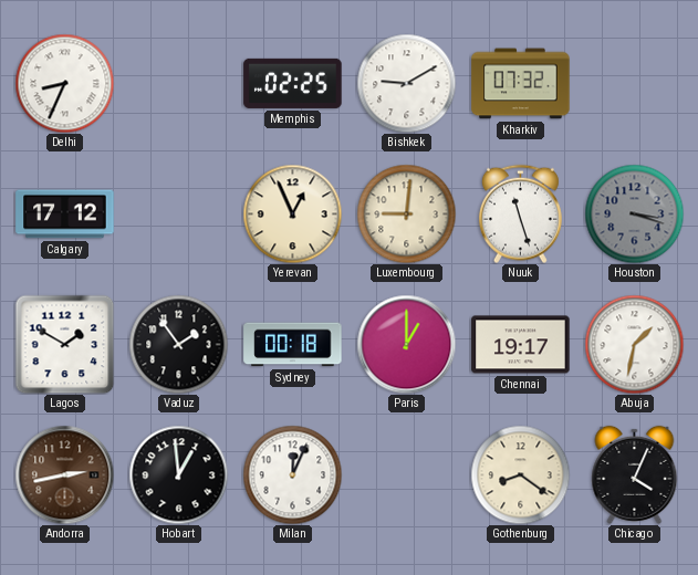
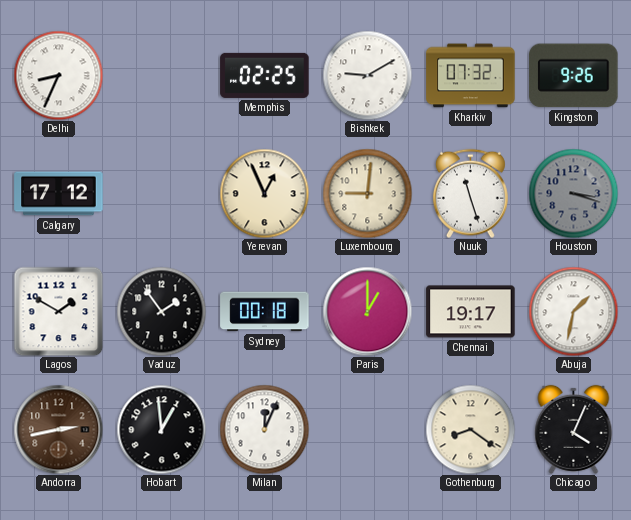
Kingston: none -> 9:26
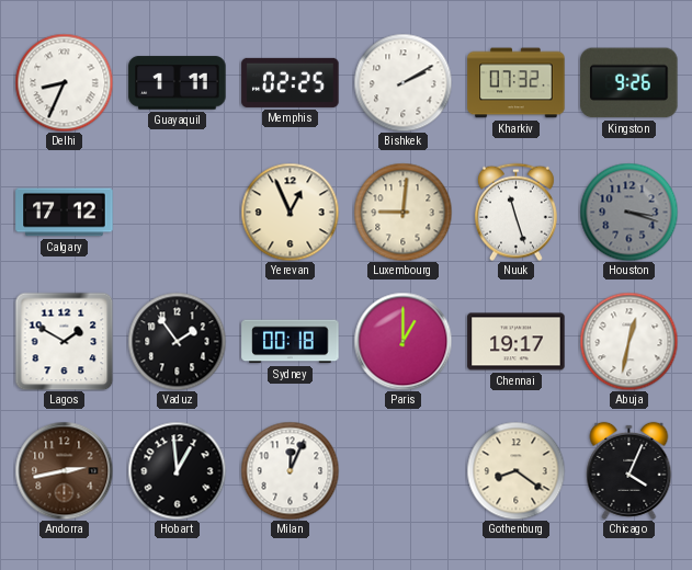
Guayaquil: none -> 1:11
Bishkek: 9:10 -> 2:10
Abuja: 1:32 -> 12:32
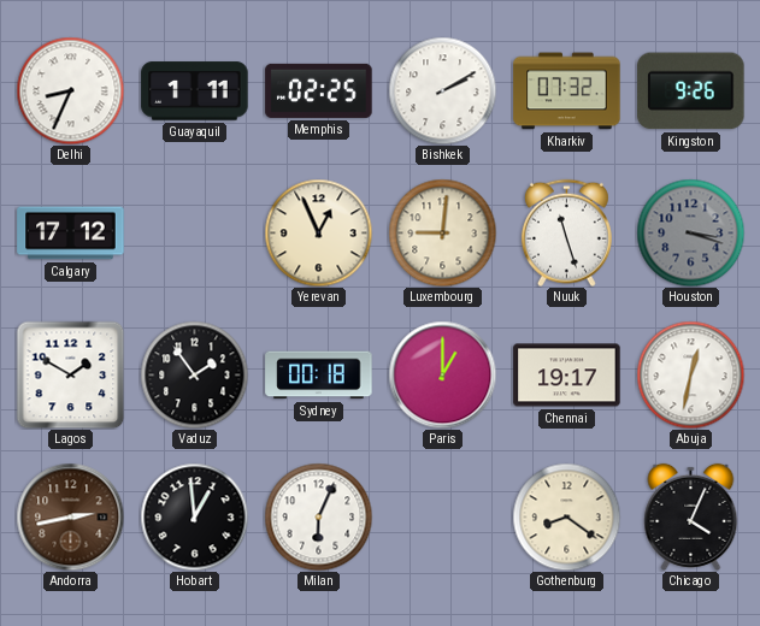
Milan: 12:04 -> 6:04
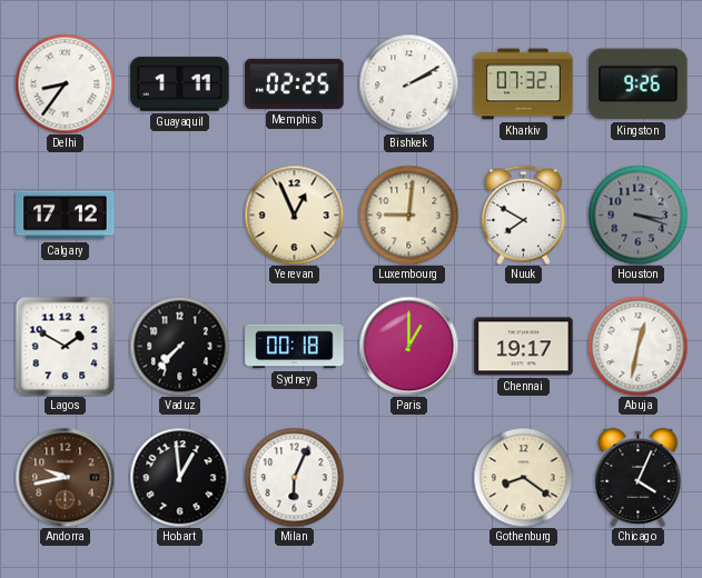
Delhi: 8:34 -> 8:36
Nuuk: 11:27 -> 7:50
Vaduz: 1:54 -> 7:37
Andorra: 2:43 -> 9:43
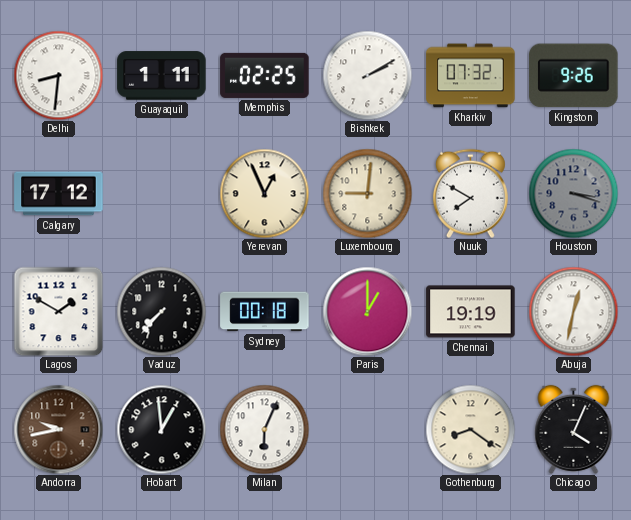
Delhi: 8:36 -> 8:31
Chennai: 19:17 -> 19:19
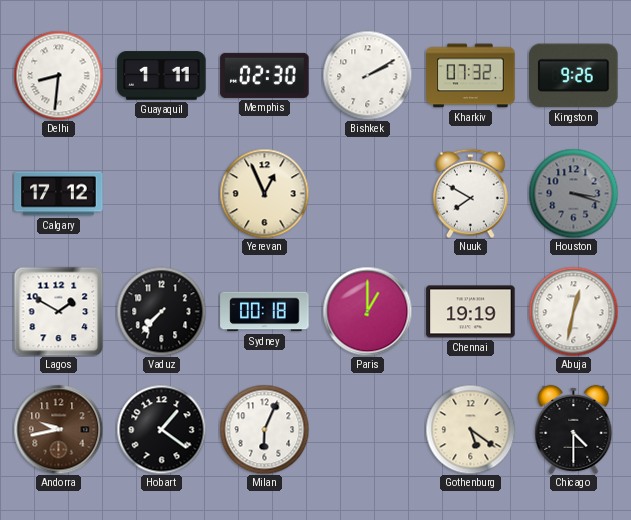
Memphis: 02:25 -> 02:30
Luxembourg: 9:01 -> none
Hobart: 12:59 -> 1:21
Gothenburg: 8:21 -> 5:21
Chicago: 4:04 -> 4:30
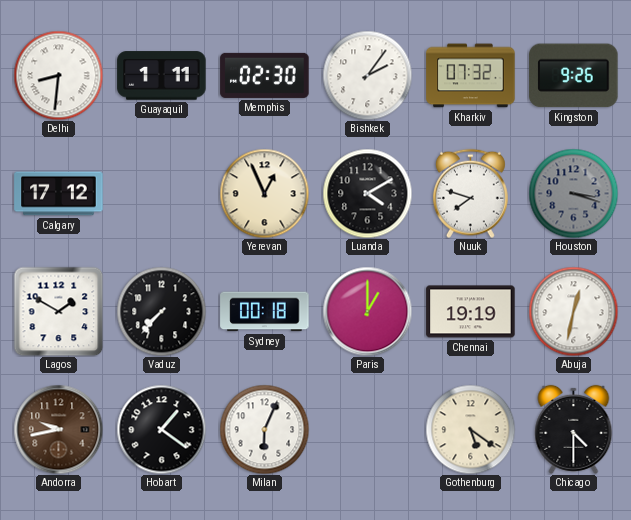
Bishkek: 2:10 -> 2:06
Luanda: none -> 4:10
Nuuk: 7:50 -> 7:48
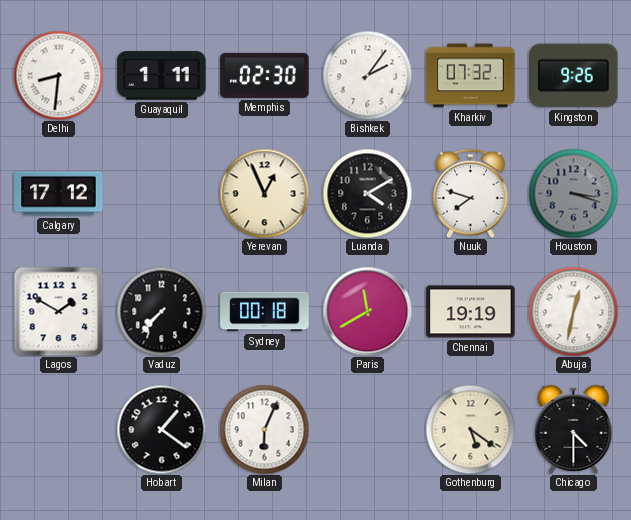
Paris: 1:00 -> 11:40
Andorra: 9:43 -> none
